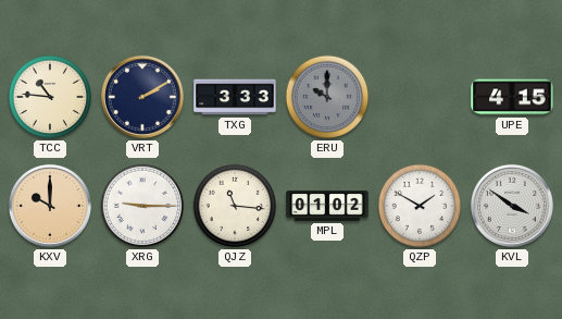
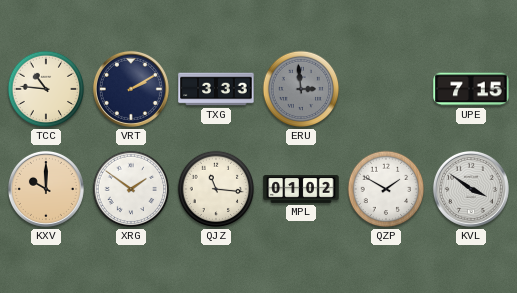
ERU: 10:00 -> 2:59
UPE: 4:15 -> 7:15
XRG: 9:15 -> 1:51
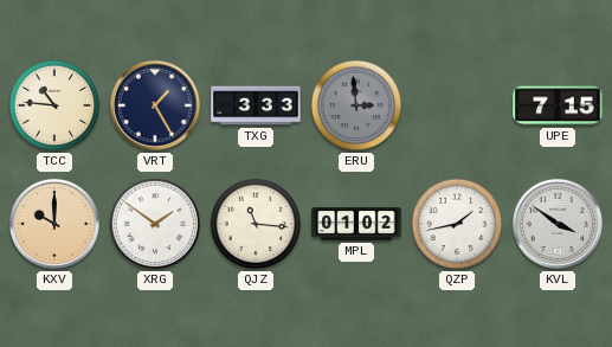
VRT: 2:10 -> 1:25
QZP: 1:50 -> 1:43
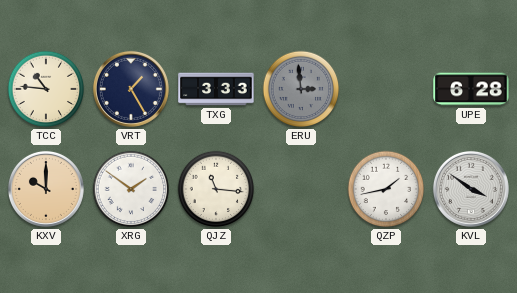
UPE: 7:15 -> 6:28
MPL: 01:02 -> none
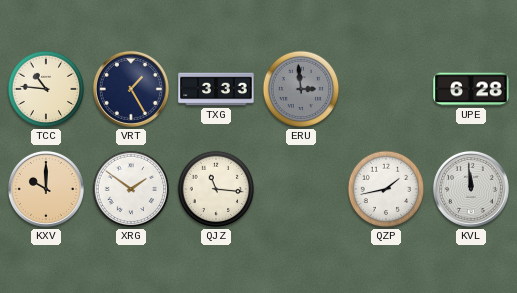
KVL: 3:51 -> 11:59
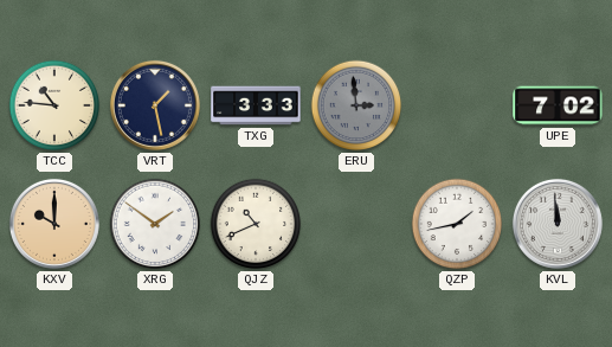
VRT: 1:25 -> 1:28
UPE: 6:28 -> 7:02
QJZ: 11:16 -> 10:41
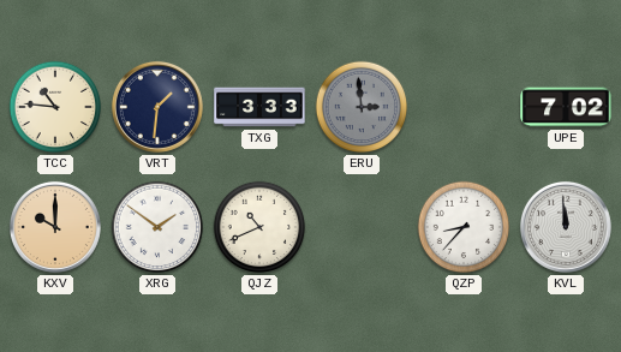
VRT: 1:28 -> 1:31
QZP: 1:43 -> 8:37
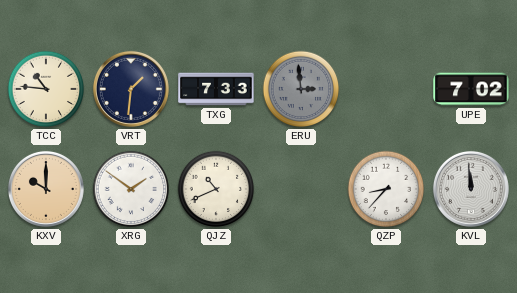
TXG: 3:33 -> 7:33
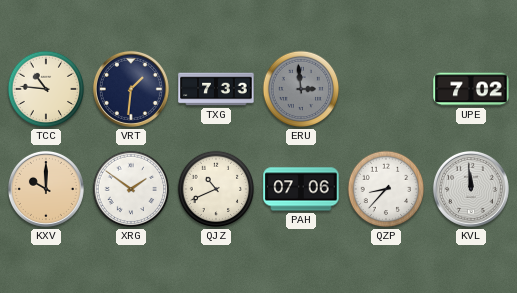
PAH: none -> 07:06
